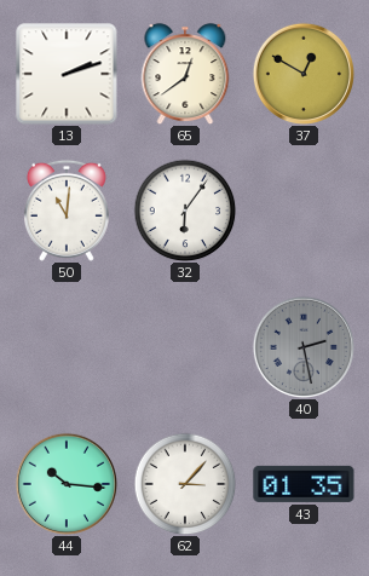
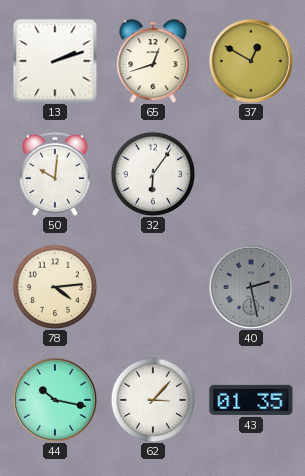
65: 12:39 -> 12:42
50: 11:01 -> 10:01
78: none -> 4:14
44: 10:16 -> 10:17
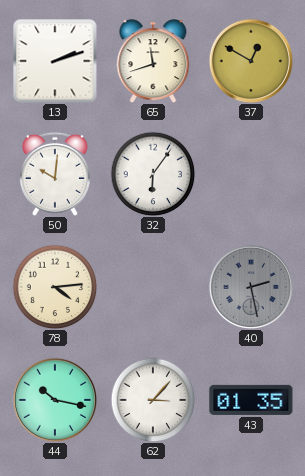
65: 12:42 -> 11:42
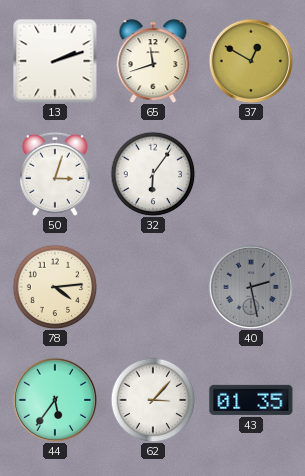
50: 10:01 -> 3:03
44: 10:17 -> 5:36
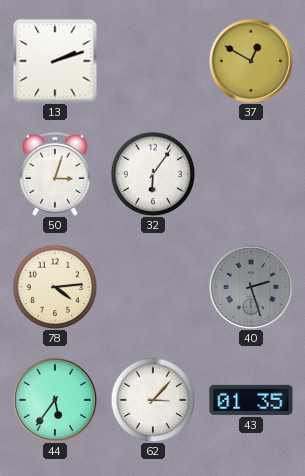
65: 11:42 -> none
40: 2:28 -> 2:27
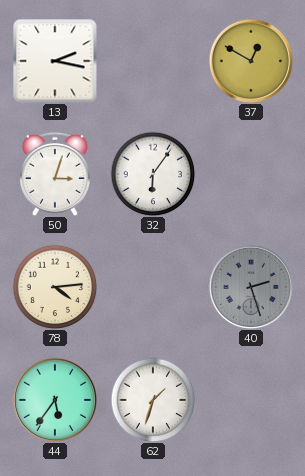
13: 2:12 -> 2:17
62: 3:07 -> 1:33
43: 01:35 -> none
